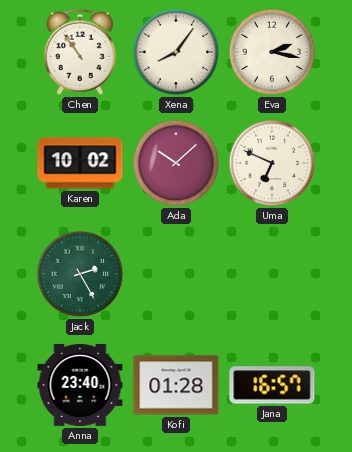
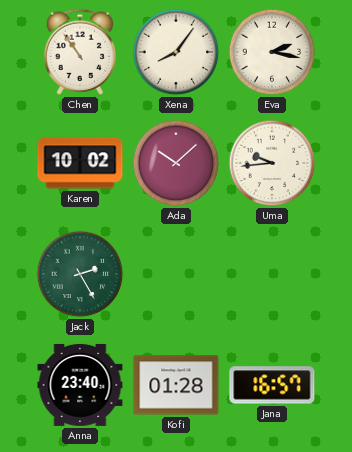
Uma: 6:49 -> 9:44
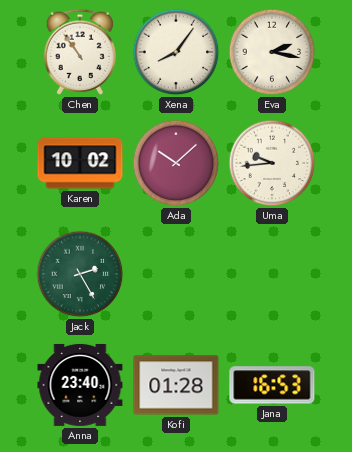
Jana: 16:57 -> 16:53
